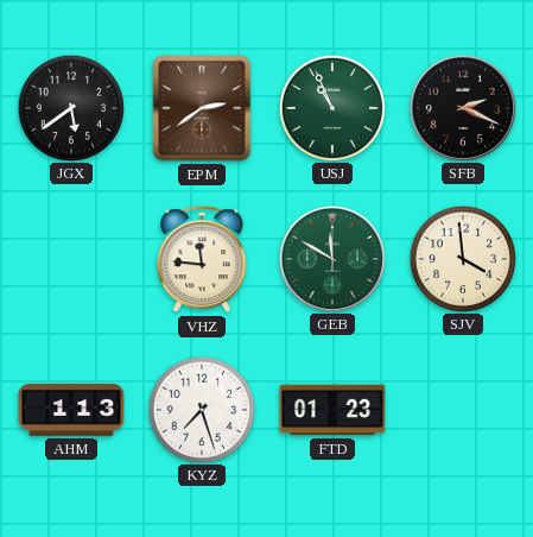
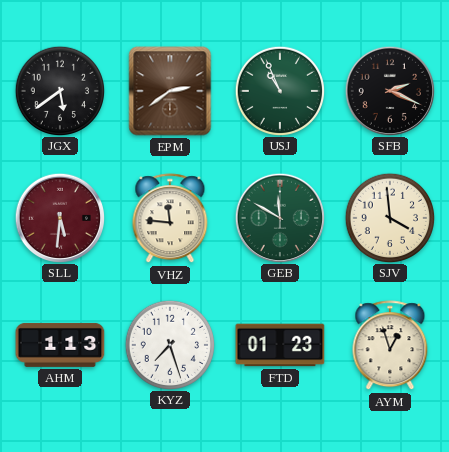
SLL: none -> 5:31
AYM: none -> 12:57
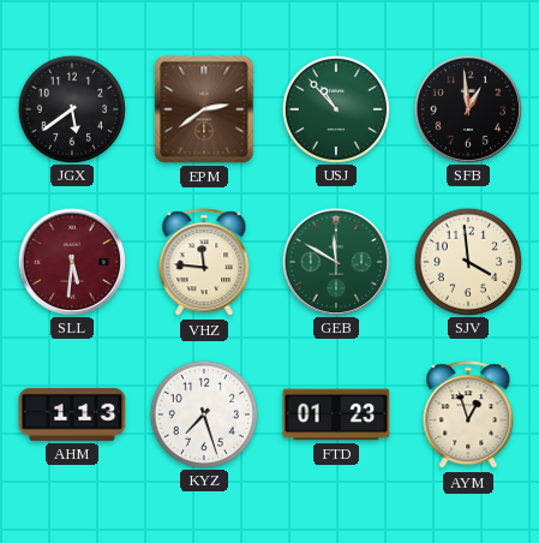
USJ: 10:56 -> 10:53
SFB: 2:19 -> 12:59
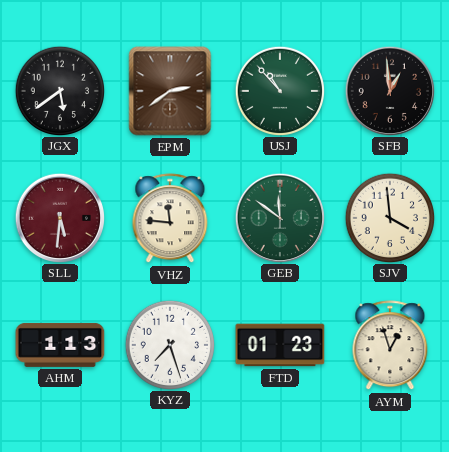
GEB: 11:50 -> 11:51
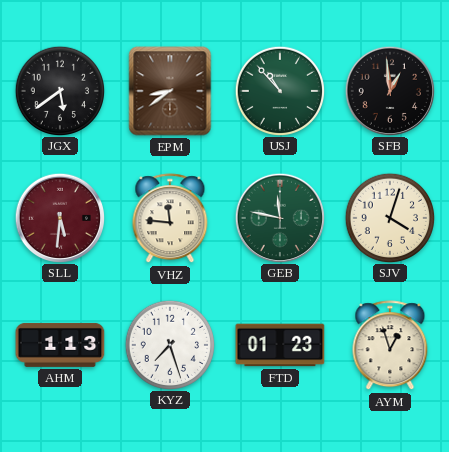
EPM: 2:39 -> 8:39
GEB: 11:51 -> 11:47
SJV: 3:59 -> 4:03
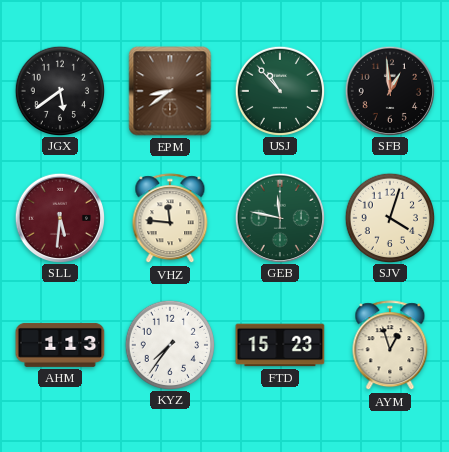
KYZ: 7:27 -> 7:36
FTD: 01:23 -> 15:23
